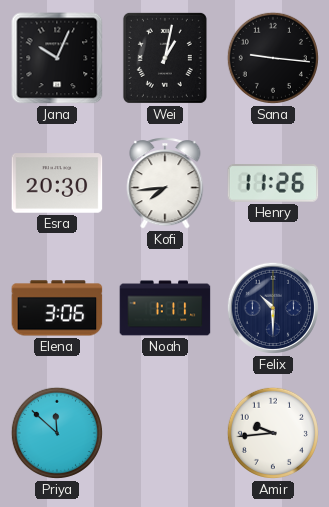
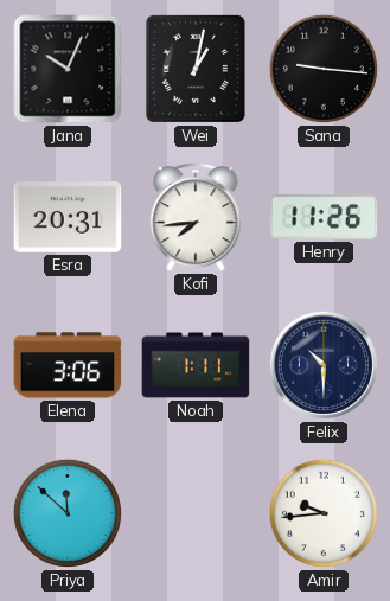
Esra: 20:30 -> 20:31
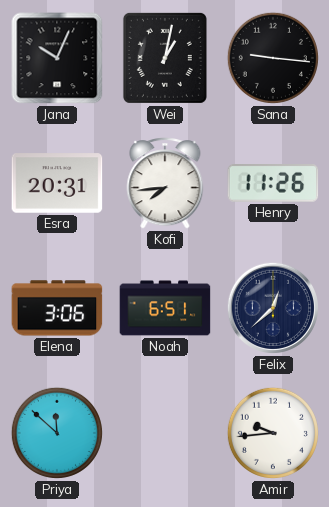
Noah: 1:11 -> 6:51
Felix: 10:30 -> 12:38
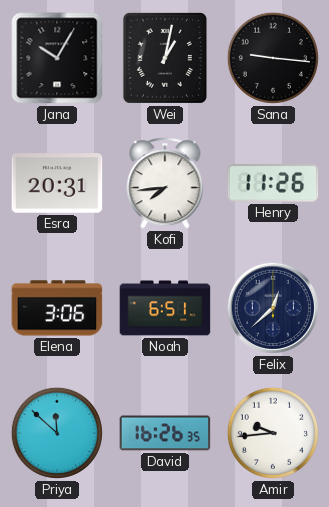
Jana: 10:04 -> 10:05
David: none -> 16:26
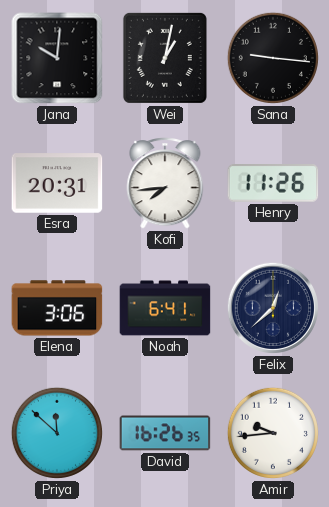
Jana: 10:05 -> 10:01
Noah: 6:51 -> 6:41
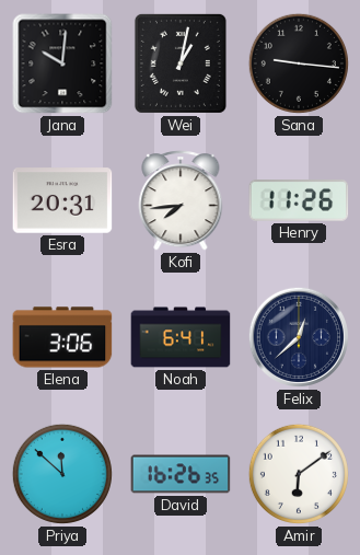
Amir: 9:44 -> 6:09
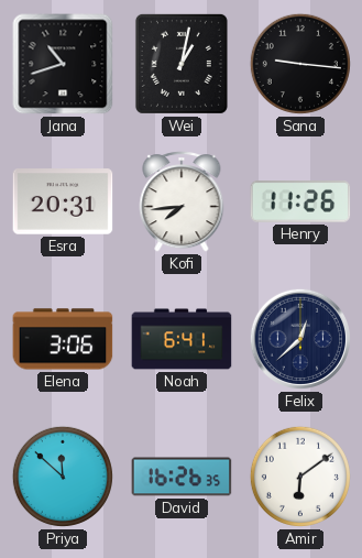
Jana: 10:01 -> 10:42
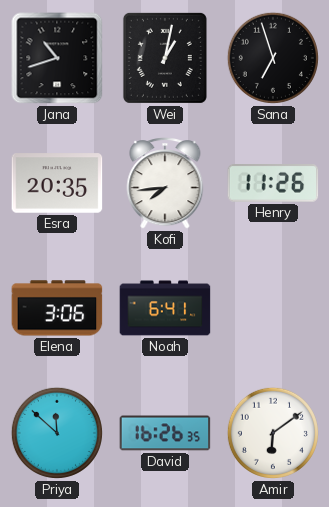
Sana: 9:16 -> 6:57
Esra: 20:31 -> 20:35
Felix: 12:38 -> none
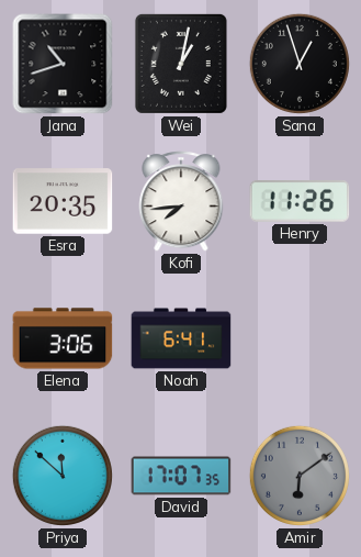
Sana: 6:57 -> 12:57
David: 16:26 -> 17:07
Amir dial: white -> grey
